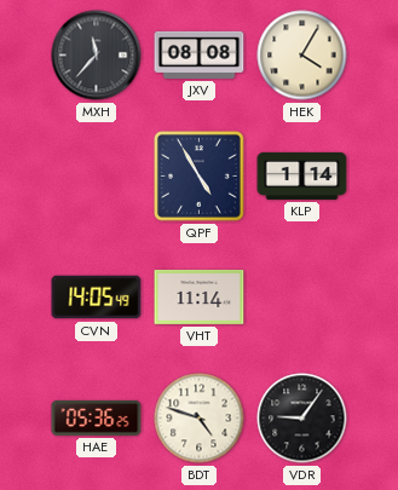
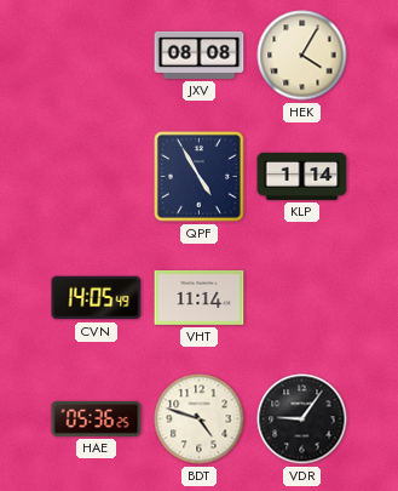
MXH: 11:37 -> none
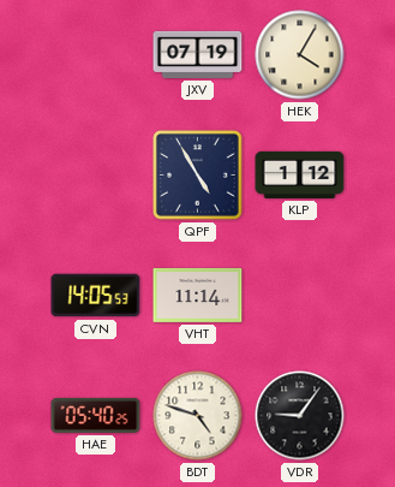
JXV: 08:08 -> 07:19
KLP: 1:14 -> 1:12
CVN: 14:05:49 -> 14:05:53
HAE: 05:36 -> 05:40
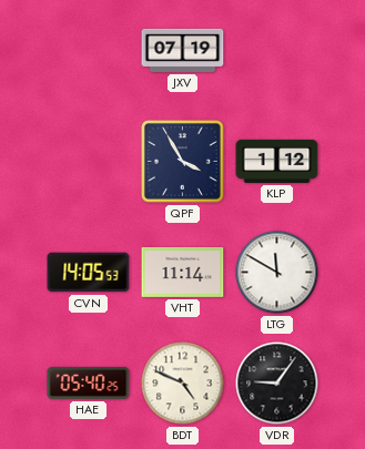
HEK: 4:05 -> none
QPF: 4:55 -> 3:55
LTG: none -> 11:50
BDT: 4:48 -> 4:49
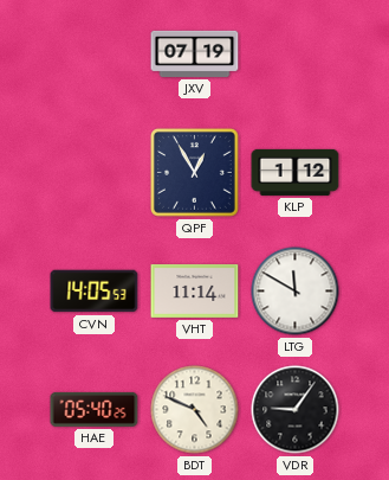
QPF: 3:55 -> 12:55
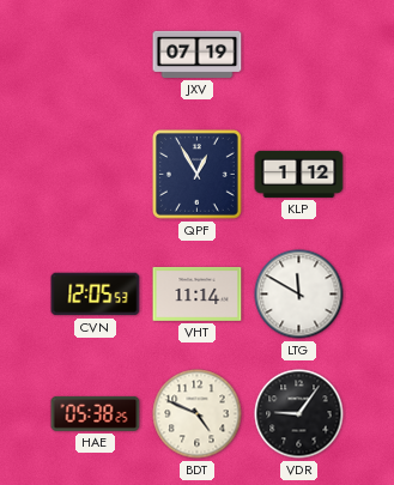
CVN: 14:05 -> 12:05
HAE: 05:40 -> 05:38
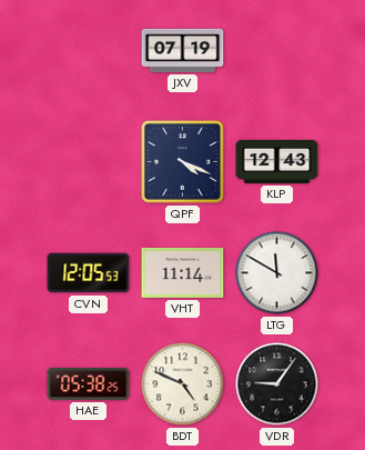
QPF: 12:55 -> 4:19
KLP: 1:12 -> 12:43
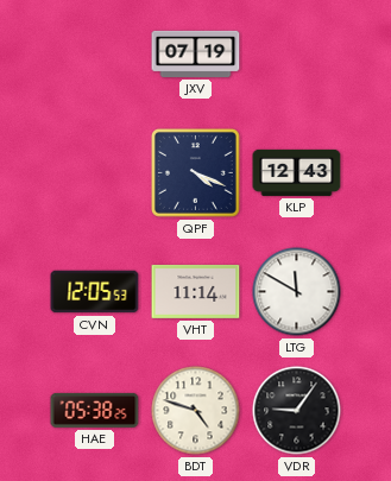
BDT: 4:49 -> 4:48
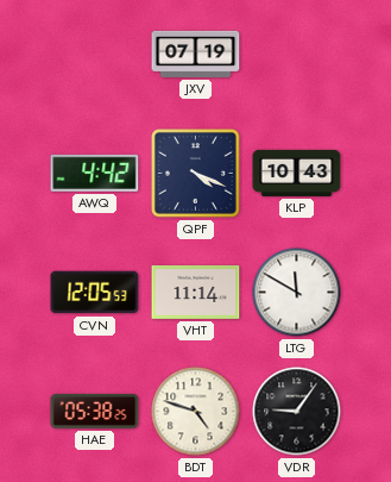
AWQ: none -> 4:42
KLP: 12:43 -> 10:43
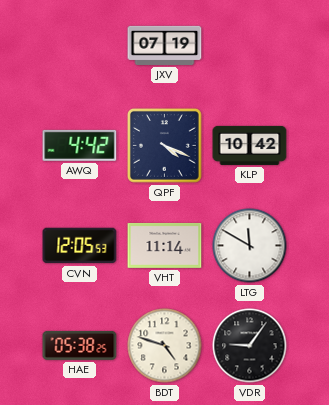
KLP: 10:43 -> 10:42
